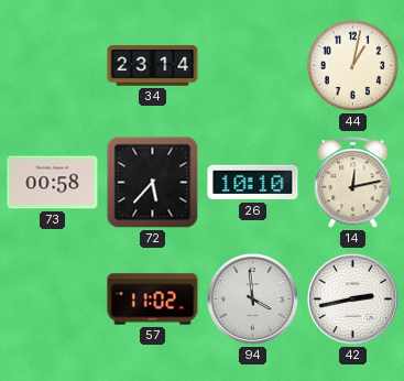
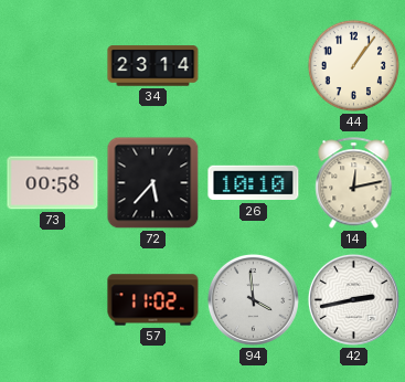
44: 1:02 -> 1:06
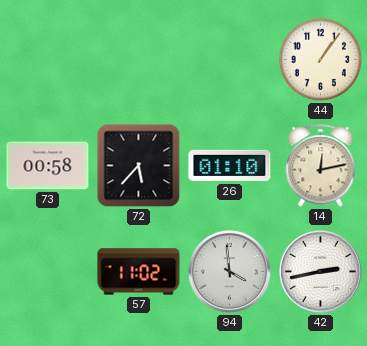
34: 23:14 -> none
26: 10:10 -> 01:10
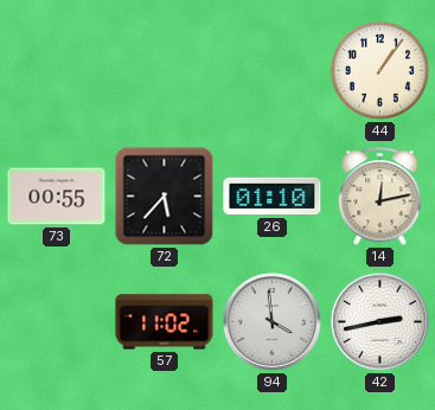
73: 00:58 -> 00:55
